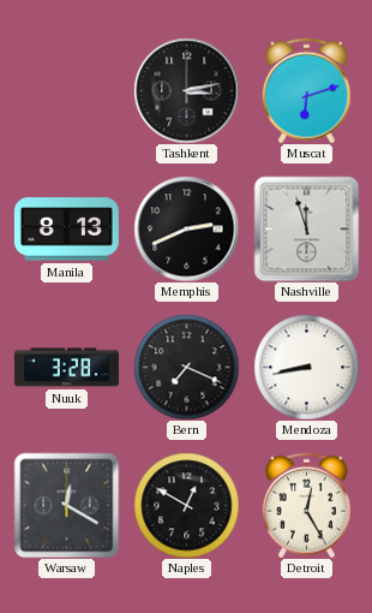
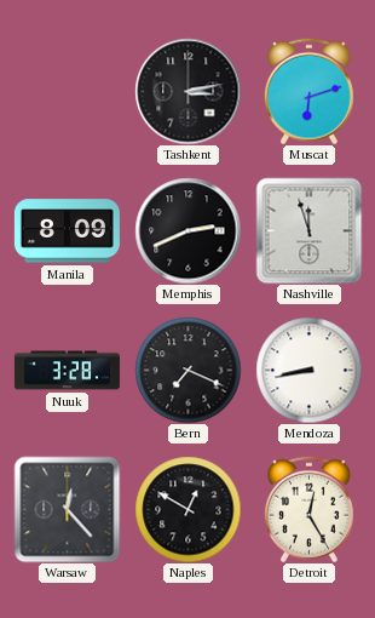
Manila: 8:13 -> 8:09
Warsaw: 12:20 -> 12:23
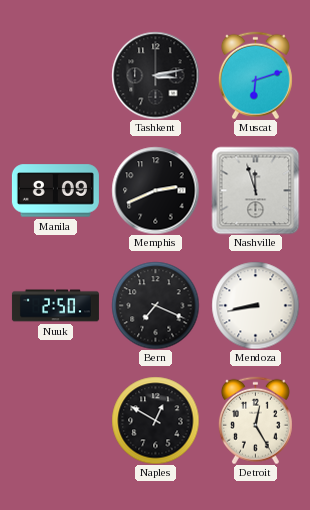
Nuuk: 3:28 -> 2:50
Warsaw: 12:23 -> none
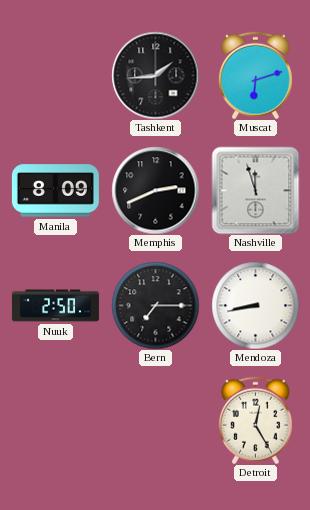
Tashkent: 3:13 -> 1:44
Bern: 7:19 -> 7:15
Naples: 12:50 -> none
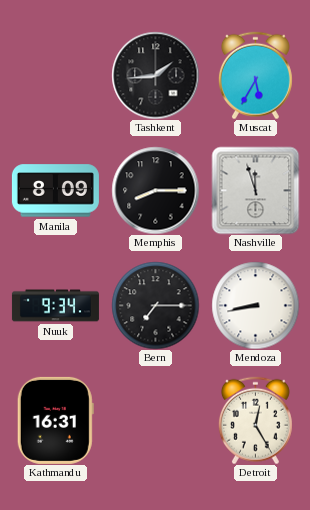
Muscat: 6:12 -> 5:35
Memphis: 2:41 -> 8:15
Nuuk: 2:50 -> 9:34
Kathmandu: none -> 16:31
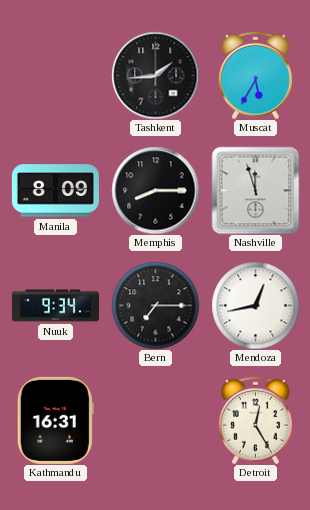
Mendoza: 8:43 -> 12:43
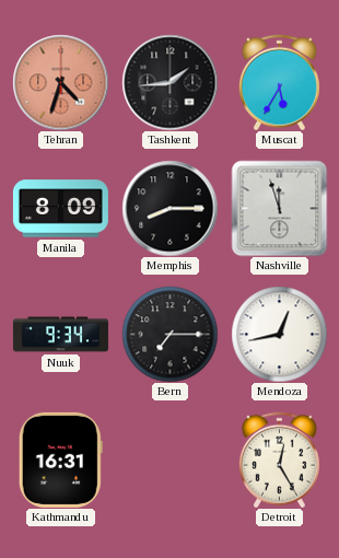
Tehran: none -> 4:33
